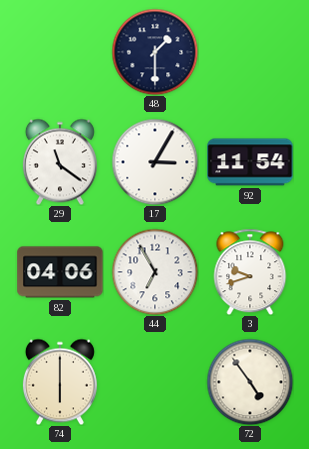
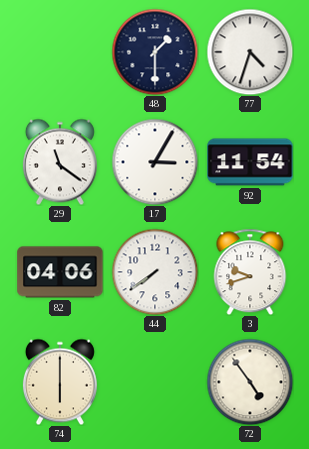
77: none -> 4:33
44: 6:55 -> 7:39
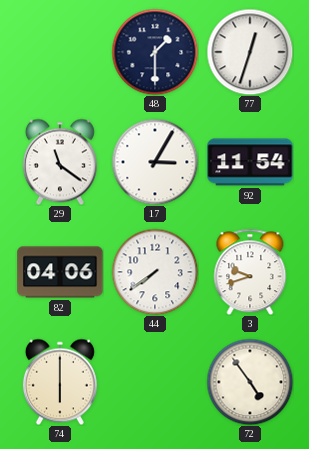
77: 4:33 -> 12:33
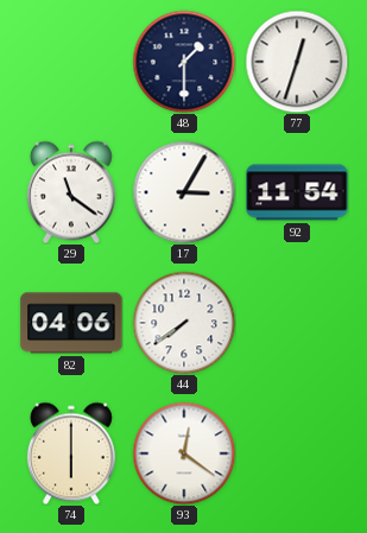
3: 9:42 -> none
93: none -> 12:21
72: 4:54 -> none
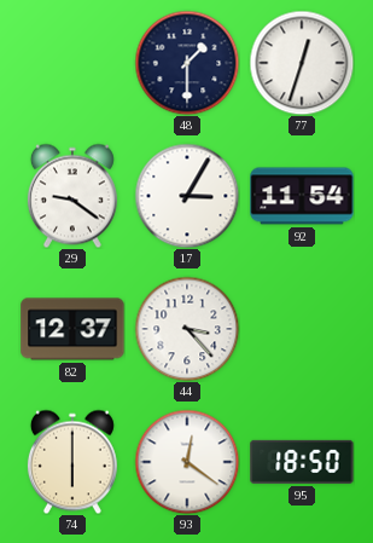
29: 11:21 -> 9:21
82: 04:06 -> 12:37
44: 7:39 -> 3:23
95: none -> 18:50
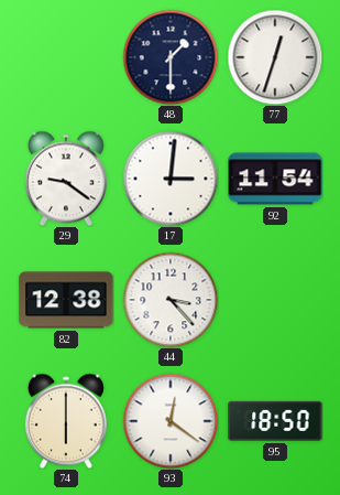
17: 3:05 -> 3:01
82: 12:37 -> 12:38
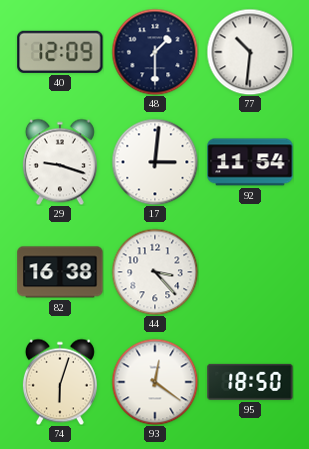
40: none -> 12:09
77: 12:33 -> 10:31
29: 9:21 -> 9:18
82: 12:38 -> 16:38
74: 6:00 -> 6:03
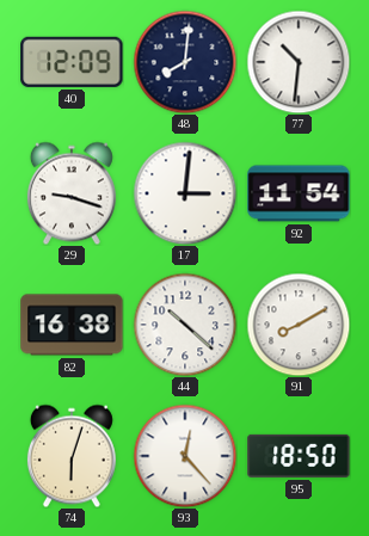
48: 1:30 -> 8:01
44: 3:23 -> 10:22
91: none -> 8:10
93: 12:21 -> 12:23
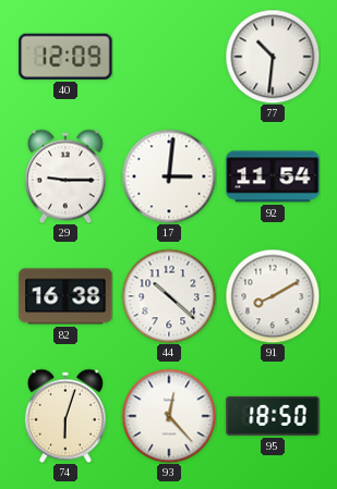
48: 8:01 -> none
29: 9:18 -> 9:15
